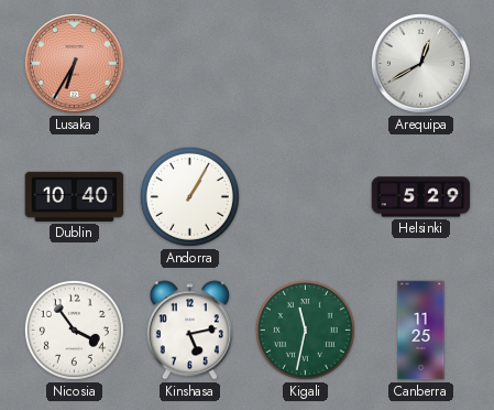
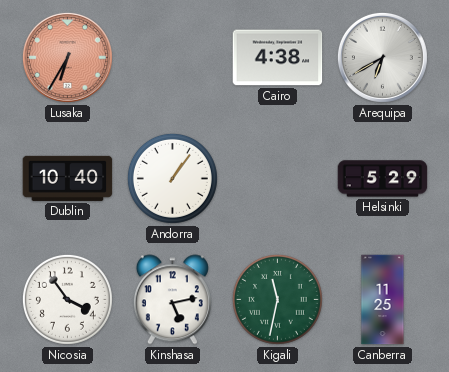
Cairo: none -> 4:38
Arequipa: 12:40 -> 6:40
Andorra: 1:05 -> 1:06
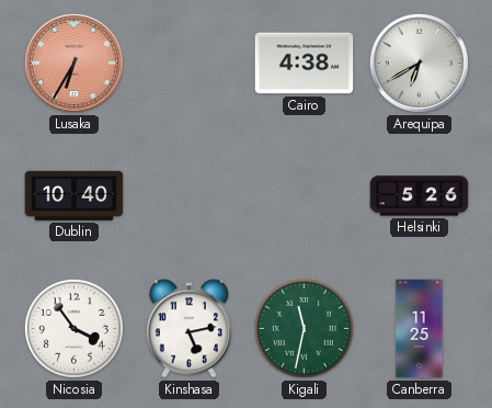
Andorra: 1:06 -> none
Helsinki: 5:29 -> 5:26
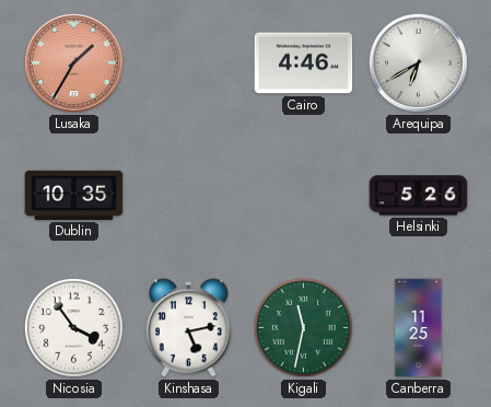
Lusaka: 6:35 -> 1:35
Cairo: 4:38 -> 4:46
Dublin: 10:40 -> 10:35
